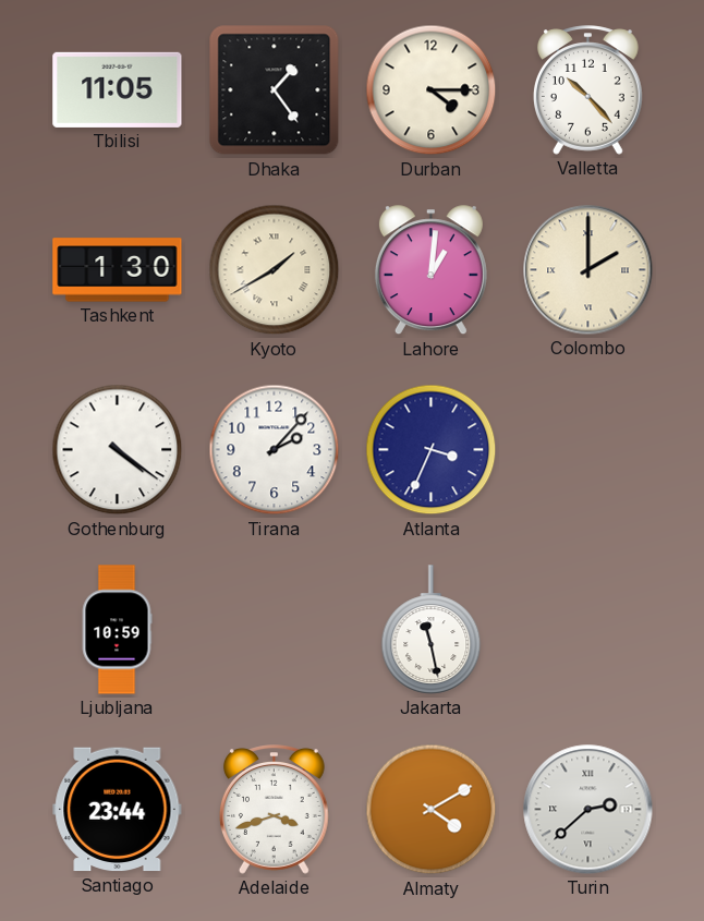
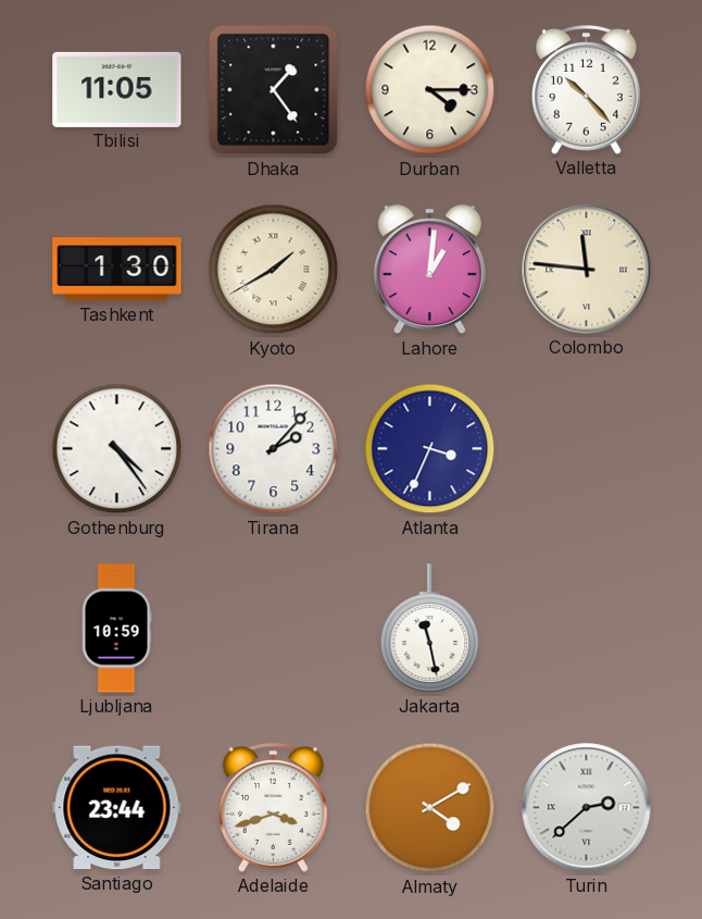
Colombo: 2:00 -> 11:46
Gothenburg: 4:21 -> 4:24
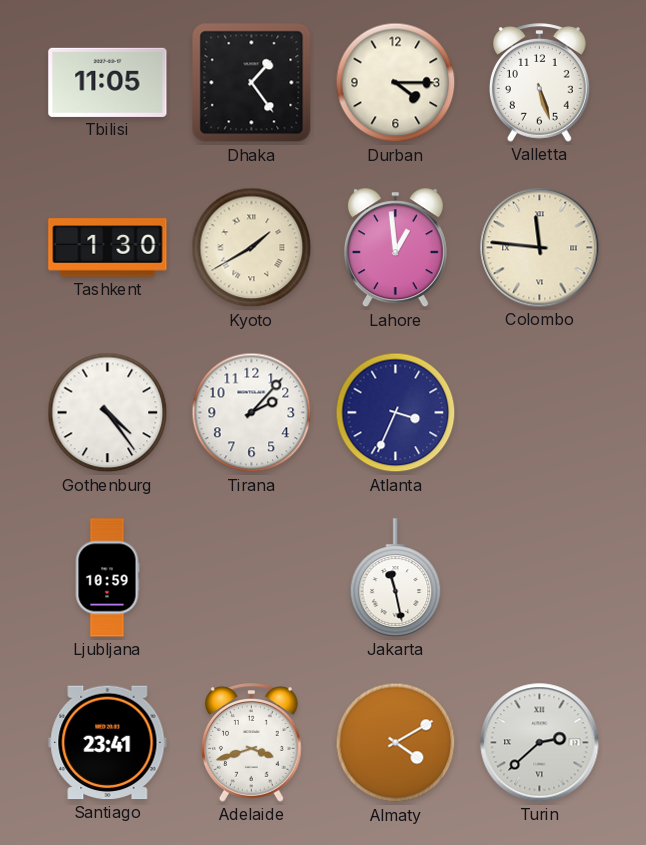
Valletta: 10:23 -> 5:27
Lahore: 1:01 -> 12:59
Santiago: 23:44 -> 23:41
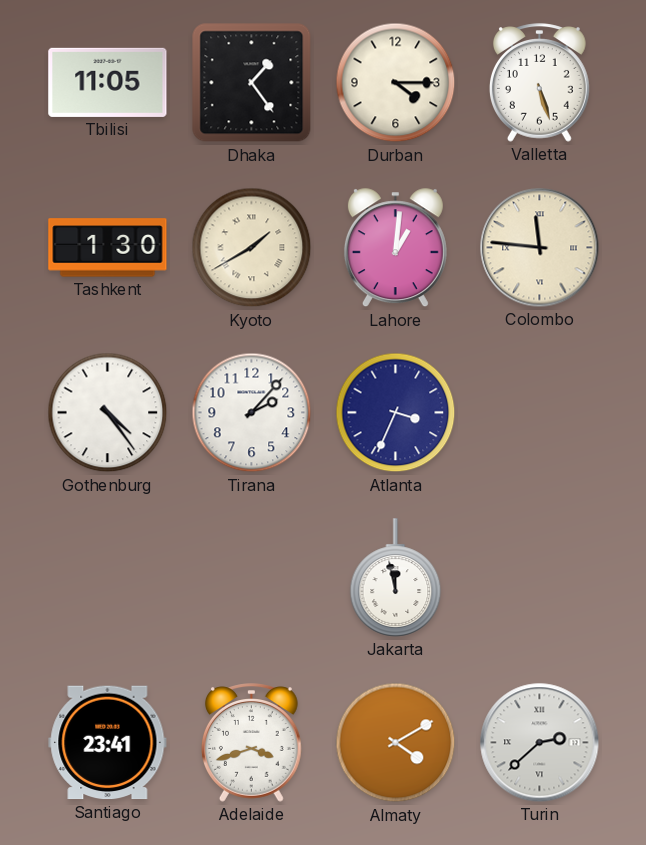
Lahore: 12:59 -> 1:01
Ljubljana: 10:59 -> none
Jakarta: 11:28 -> 11:58
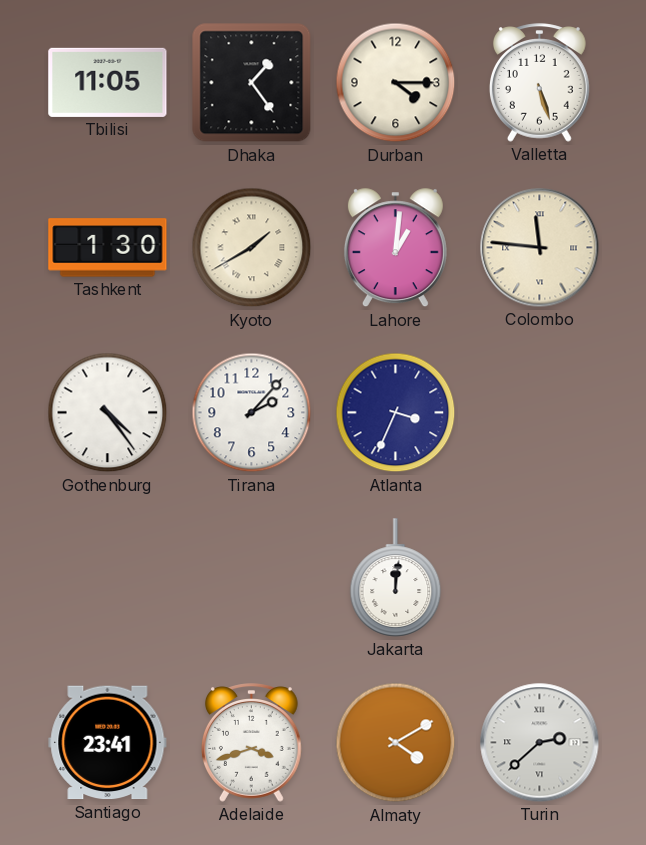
Jakarta: 11:58 -> 12:01
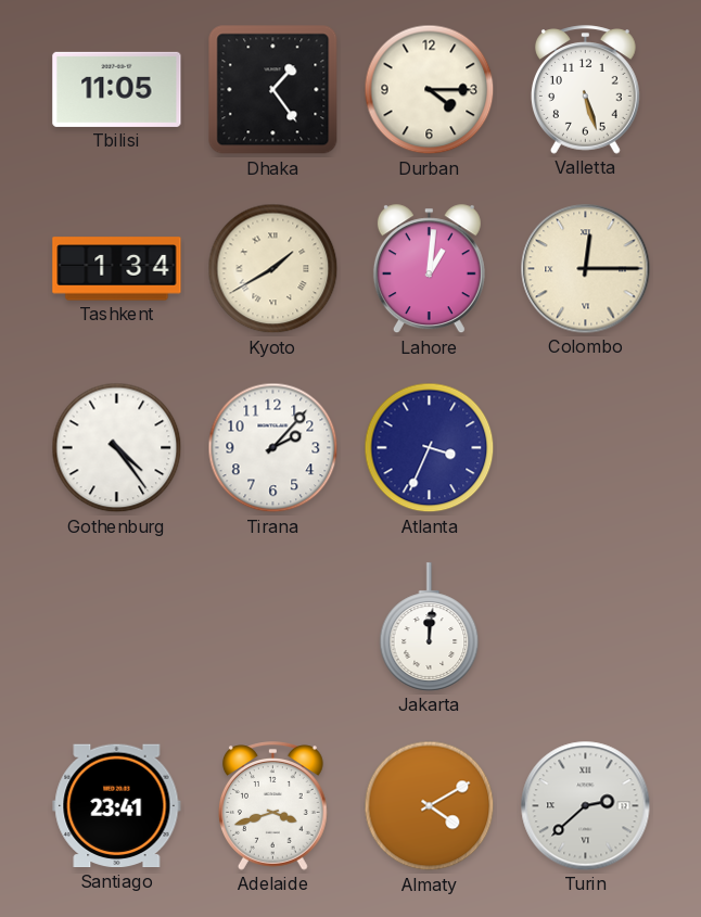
Tashkent: 1:30 -> 1:34
Colombo: 11:46 -> 12:15
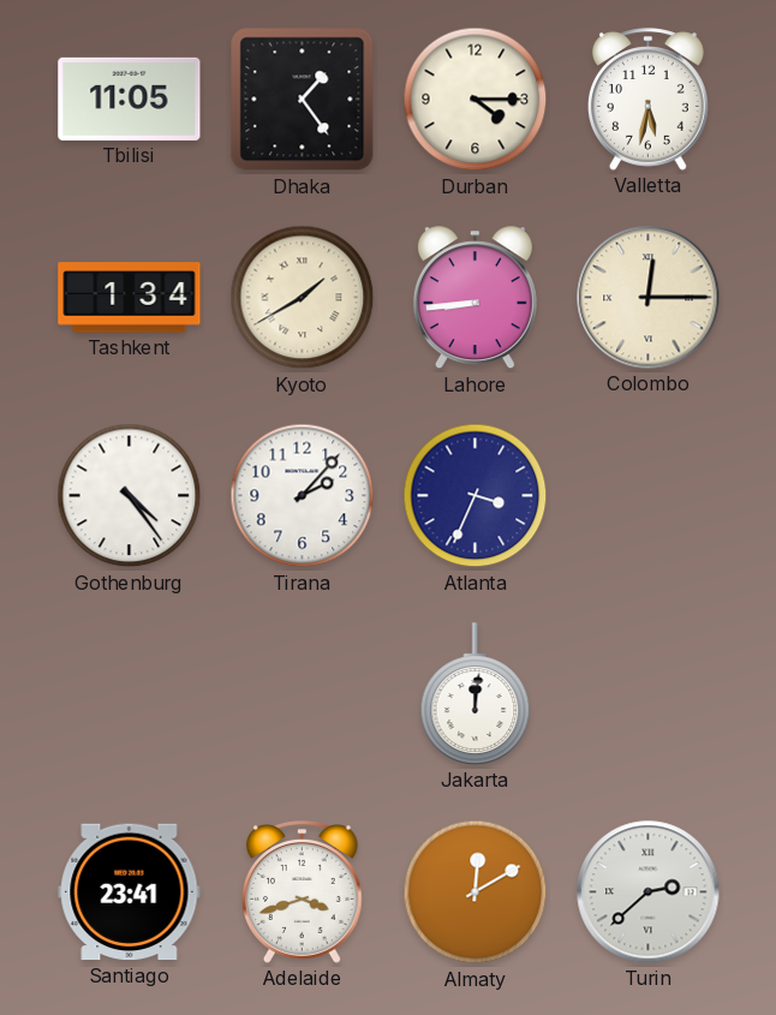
Valletta: 5:27 -> 5:32
Lahore: 1:01 -> 8:44
Almaty: 4:10 -> 12:10
